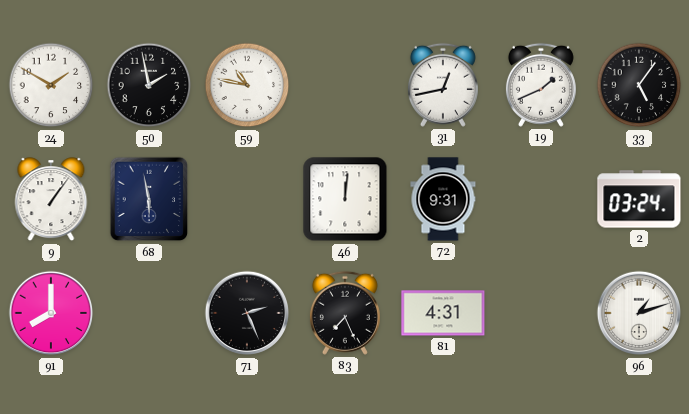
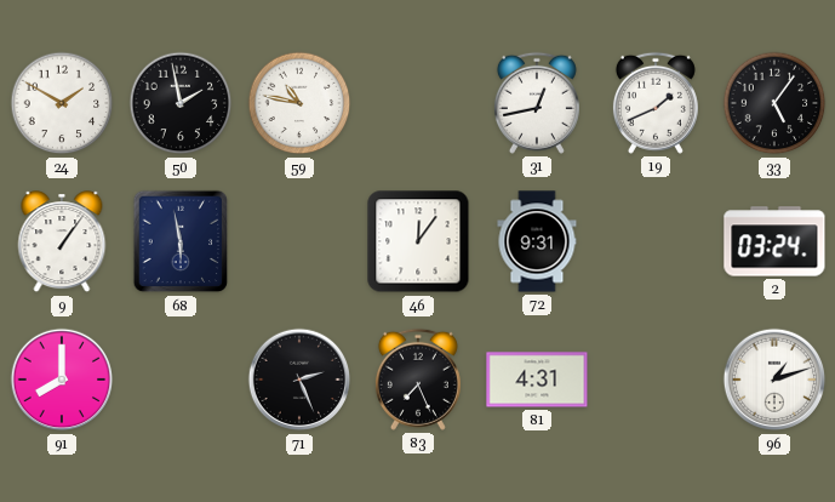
46: 12:01 -> 12:06
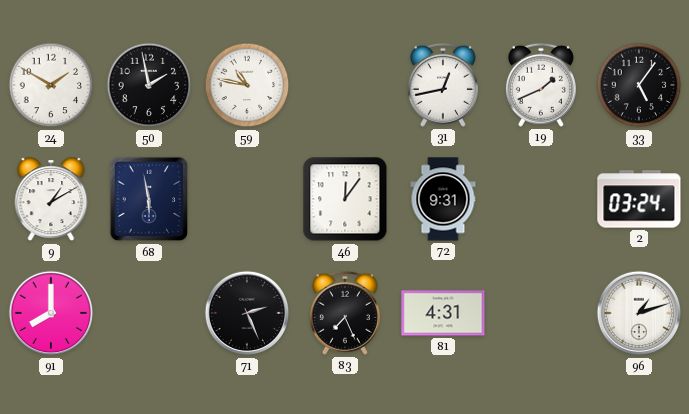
9: 1:06 -> 1:10
